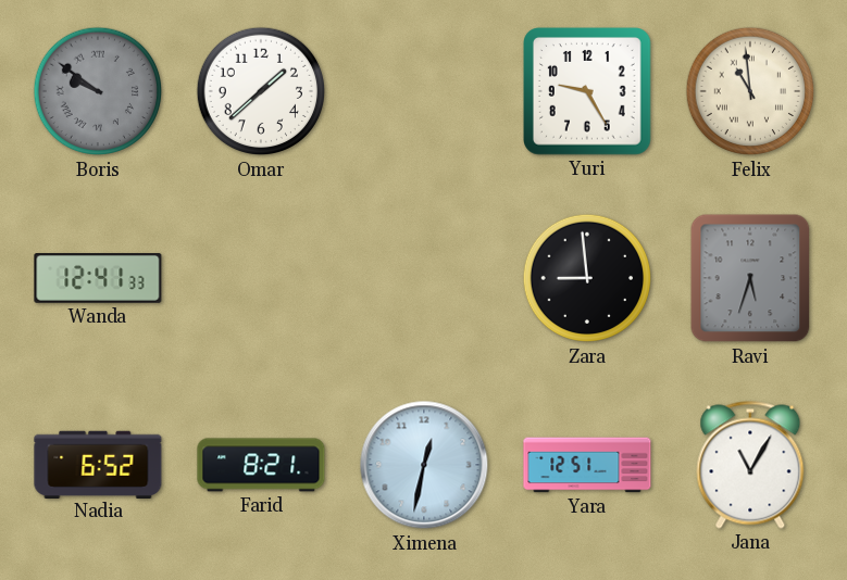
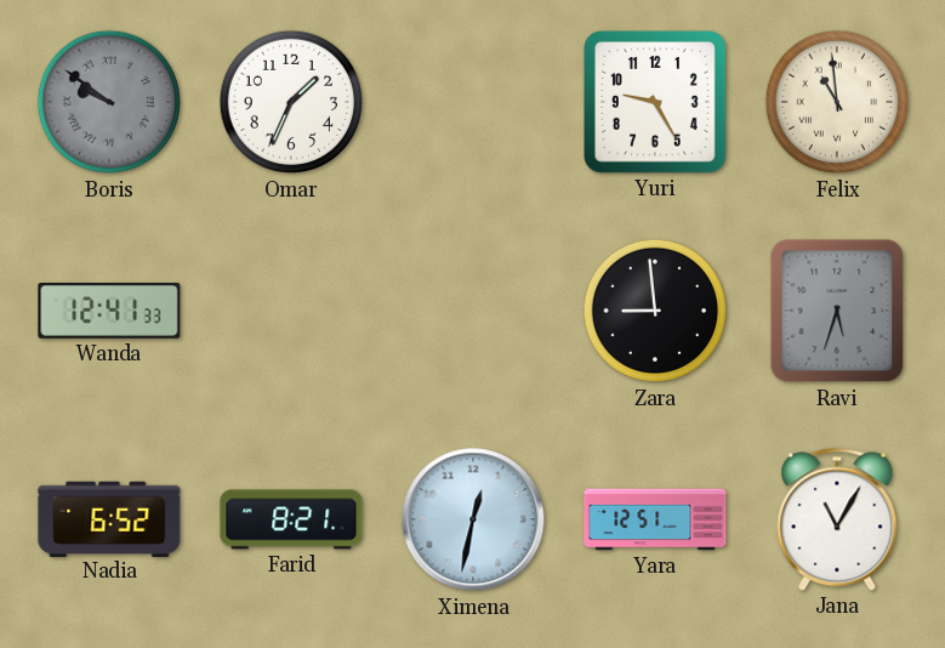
Omar: 1:38 -> 1:34
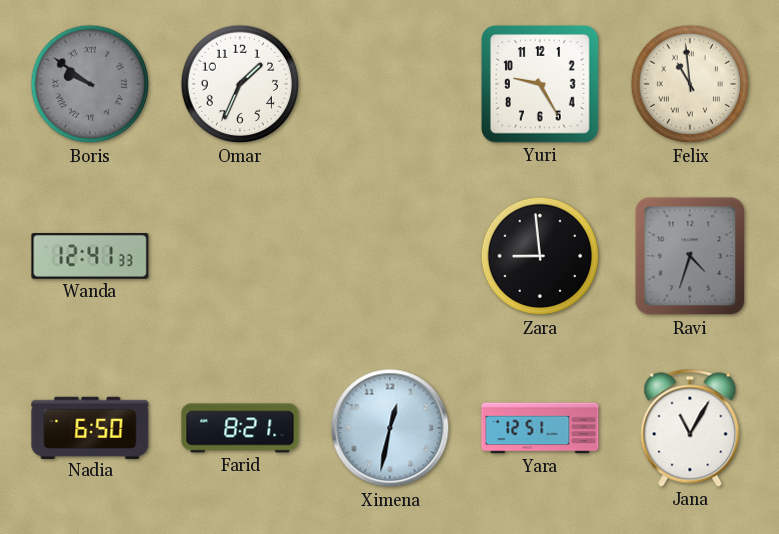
Ravi: 5:33 -> 4:33
Nadia: 6:52 -> 6:50
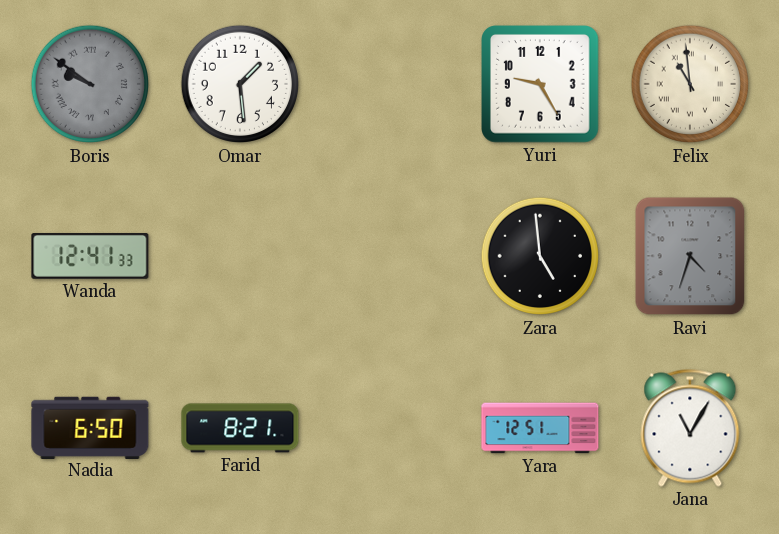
Omar: 1:34 -> 1:29
Zara: 8:59 -> 4:59
Ximena: 12:32 -> none
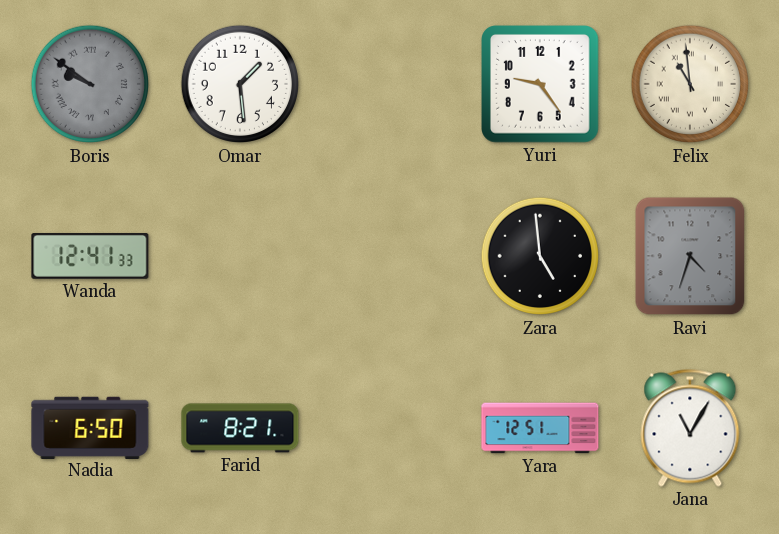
Yuri: 9:25 -> 9:24
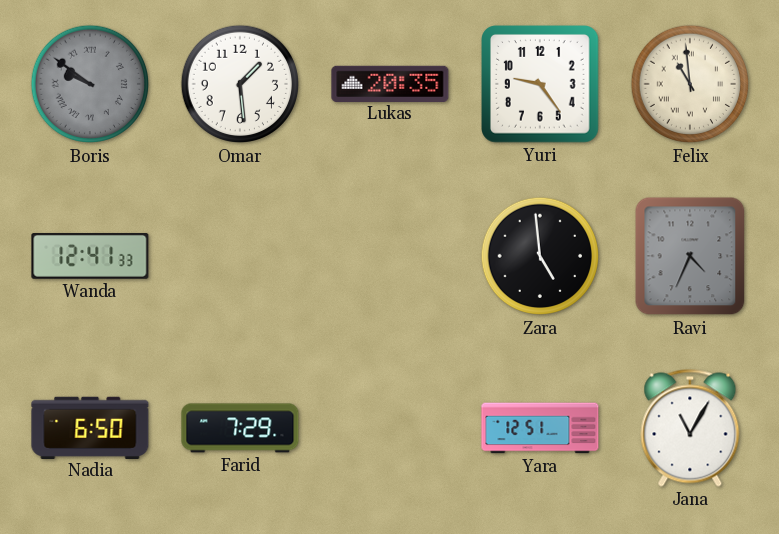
Lukas: none -> 20:35
Ravi: 4:33 -> 4:34
Farid: 8:21 -> 7:29
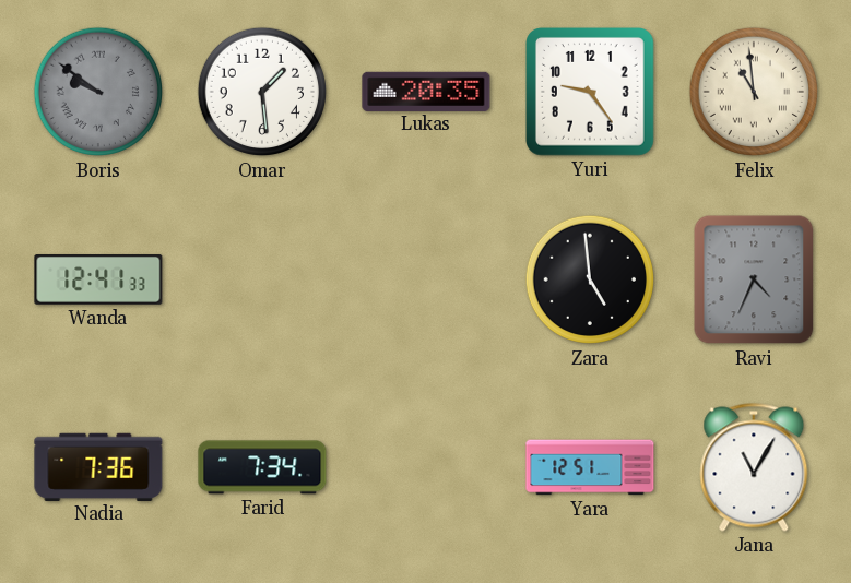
Nadia: 6:50 -> 7:36
Farid: 7:29 -> 7:34
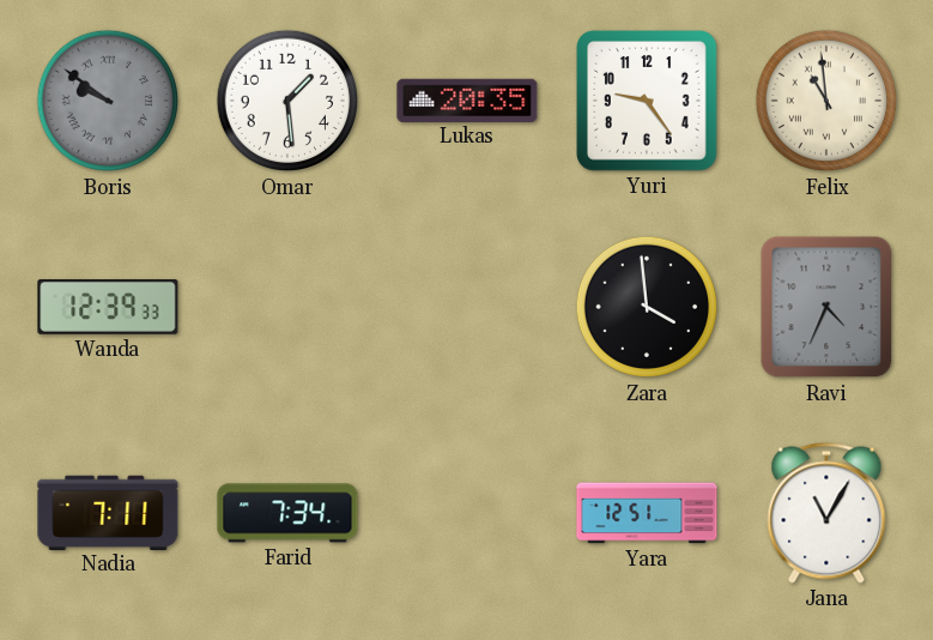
Wanda: 12:41 -> 12:39
Zara: 4:59 -> 3:59
Nadia: 7:36 -> 7:11
